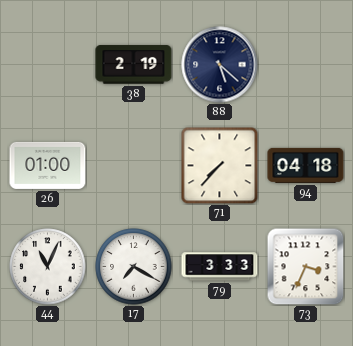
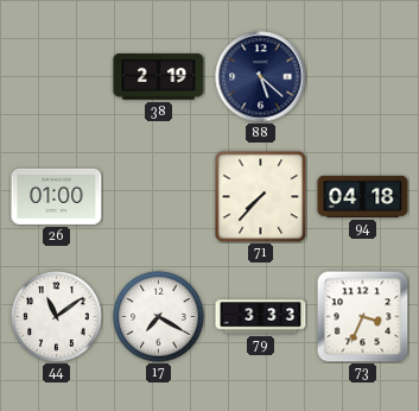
44: 11:04 -> 11:09
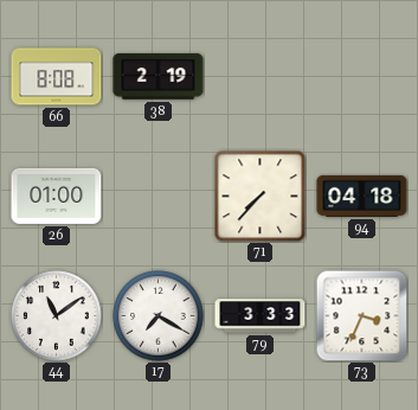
66: none -> 8:08
88: 5:22 -> none
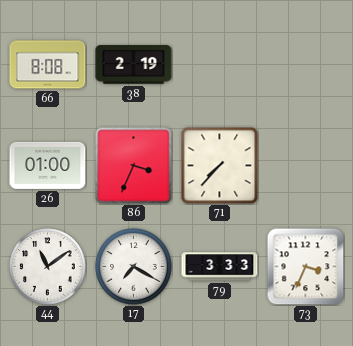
86: none -> 3:34
94: 04:18 -> none
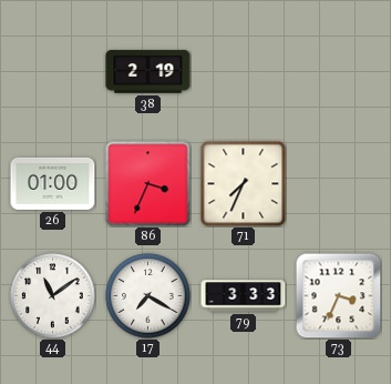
66: 8:08 -> none
71: 7:37 -> 7:34
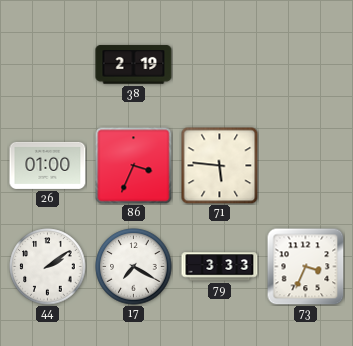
71: 7:34 -> 5:46
44: 11:09 -> 2:09
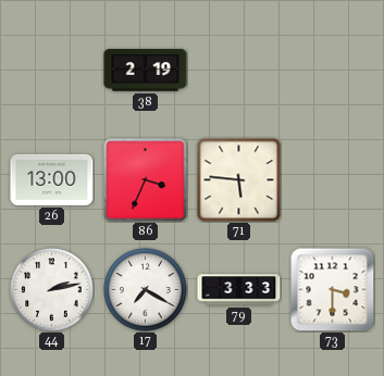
26: 01:00 -> 13:00
44: 2:09 -> 2:13
73: 3:34 -> 3:30
